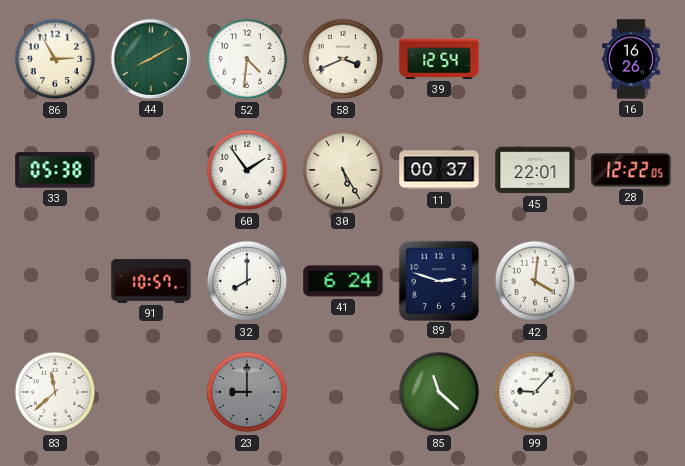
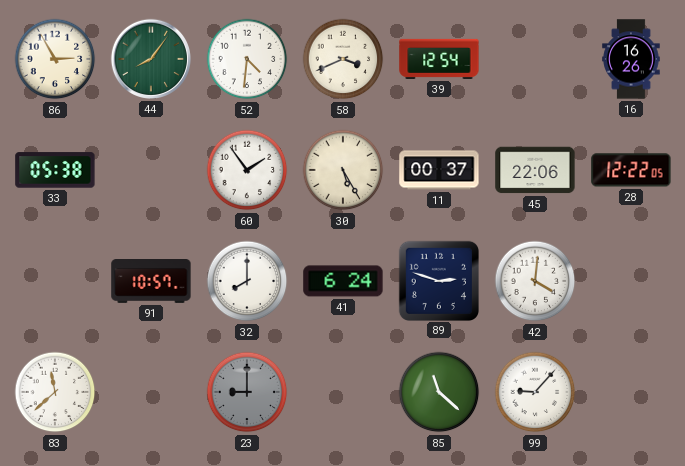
44: 8:10 -> 8:06
45: 22:01 -> 22:06
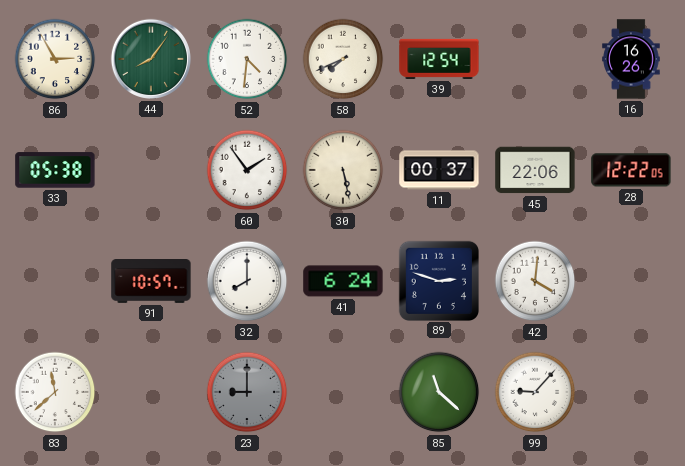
58: 3:41 -> 7:41
30: 5:25 -> 5:28
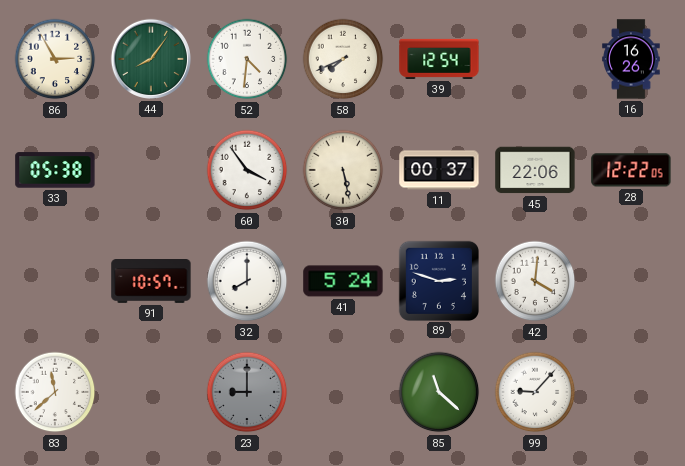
60: 1:54 -> 3:54
41: 6:24 -> 5:24
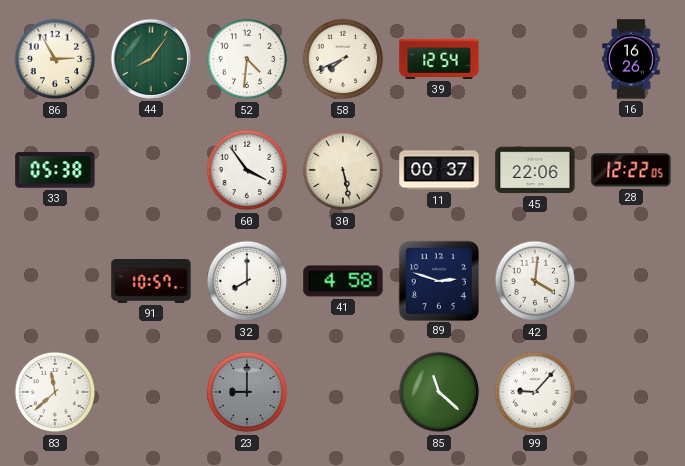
41: 5:24 -> 4:58
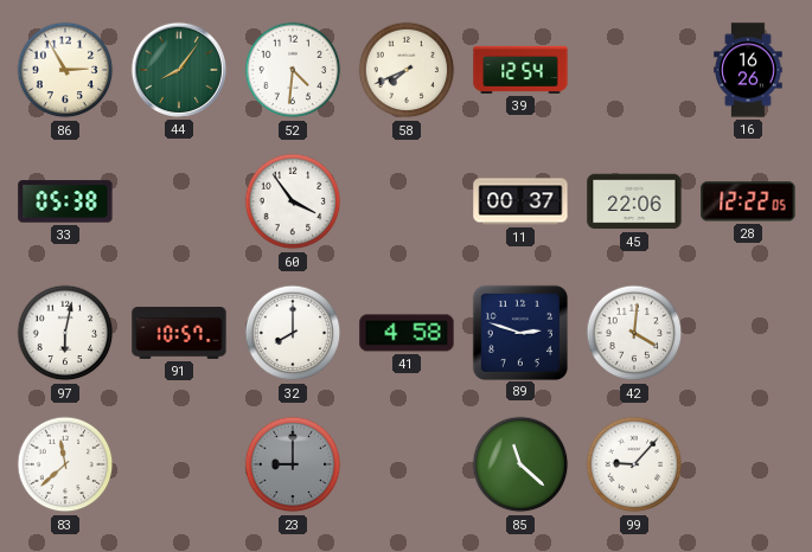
30: 5:28 -> none
97: none -> 6:02
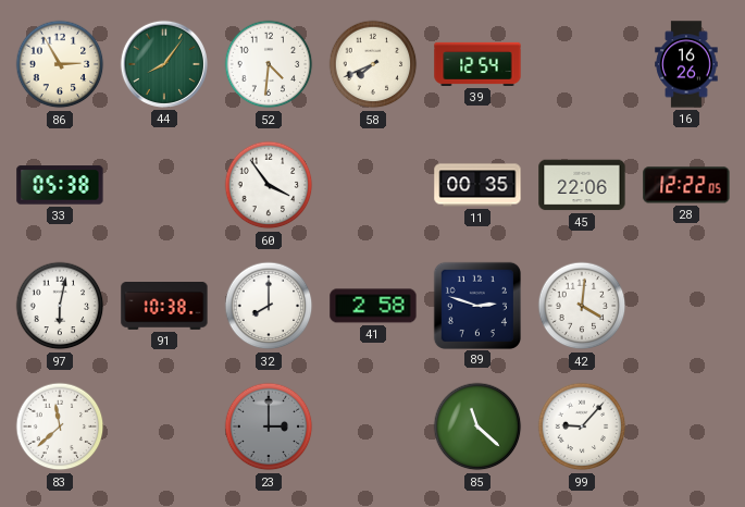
11: 00:37 -> 00:35
91: 10:57 -> 10:38
41: 4:58 -> 2:58
23: 9:00 -> 3:00
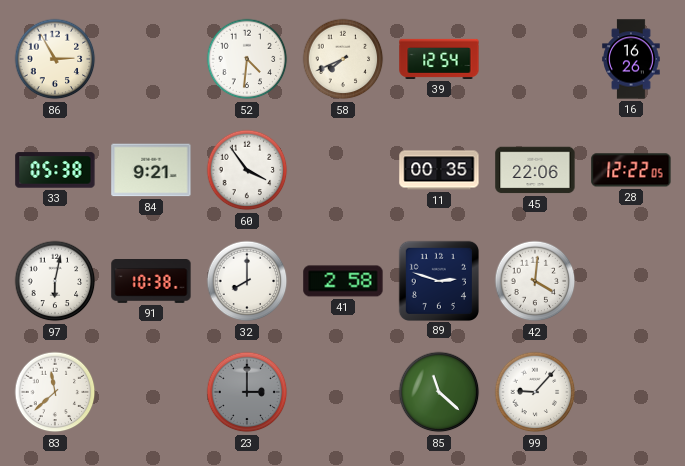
44: 8:06 -> none
84: none -> 9:21
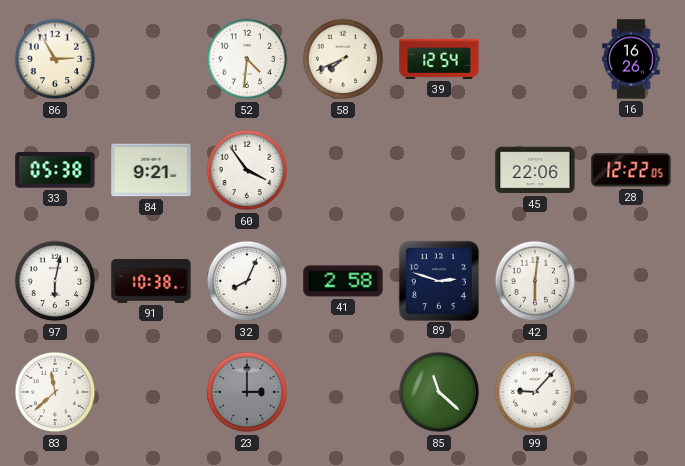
11: 00:35 -> none
32: 8:00 -> 8:04
42: 4:01 -> 6:01
